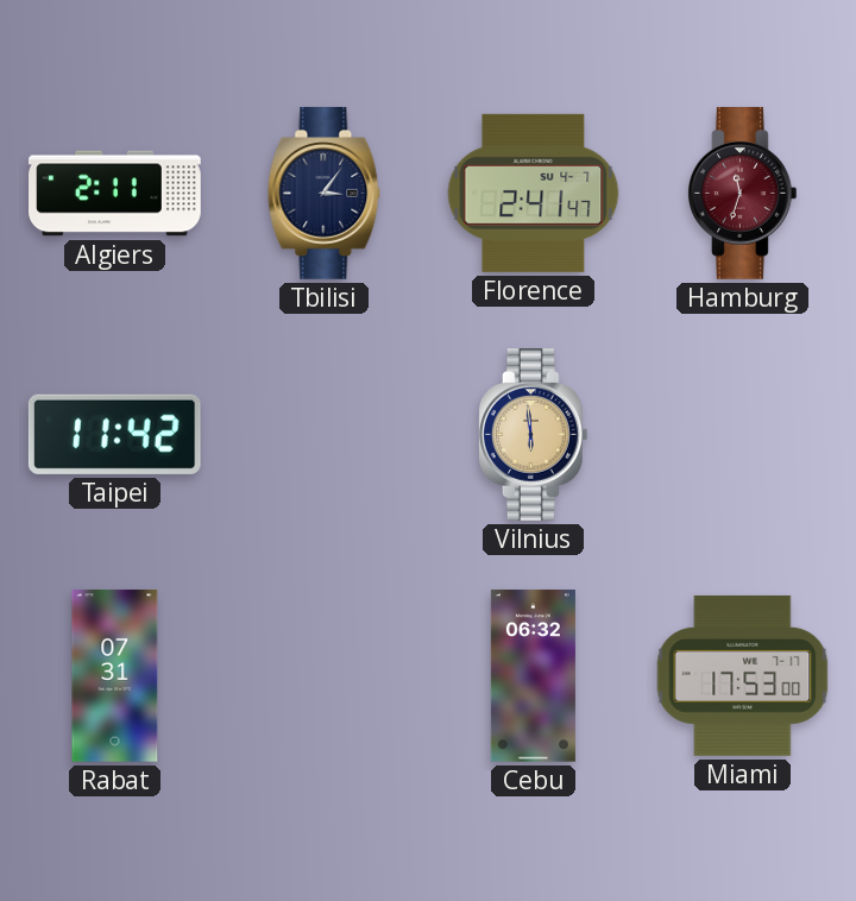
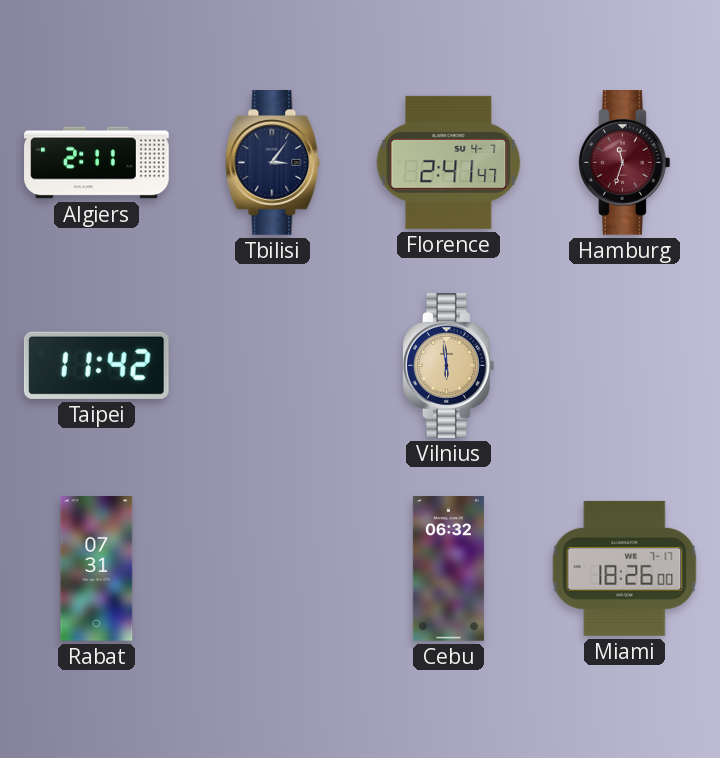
Miami: 17:53 -> 18:26
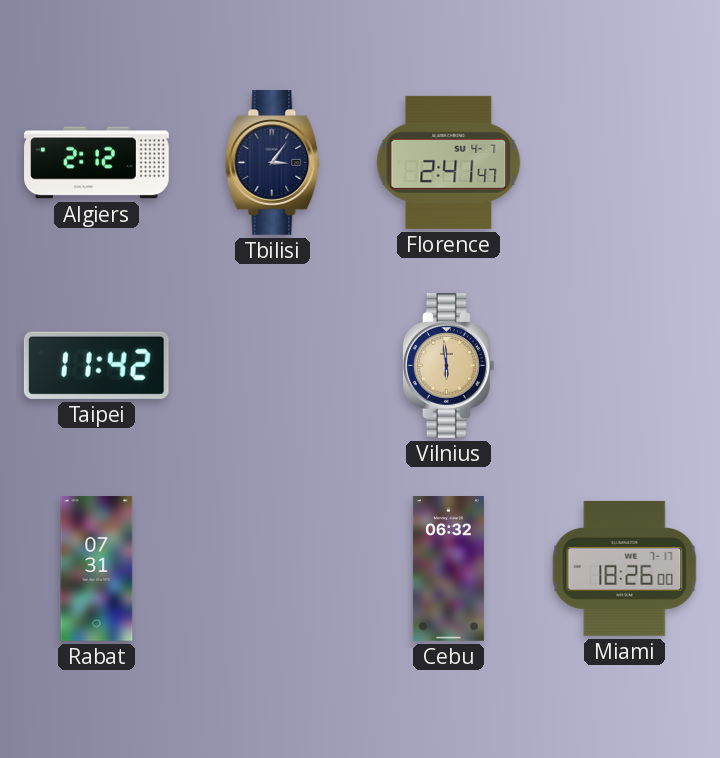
Algiers: 2:11 -> 2:12
Hamburg: 11:33 -> none
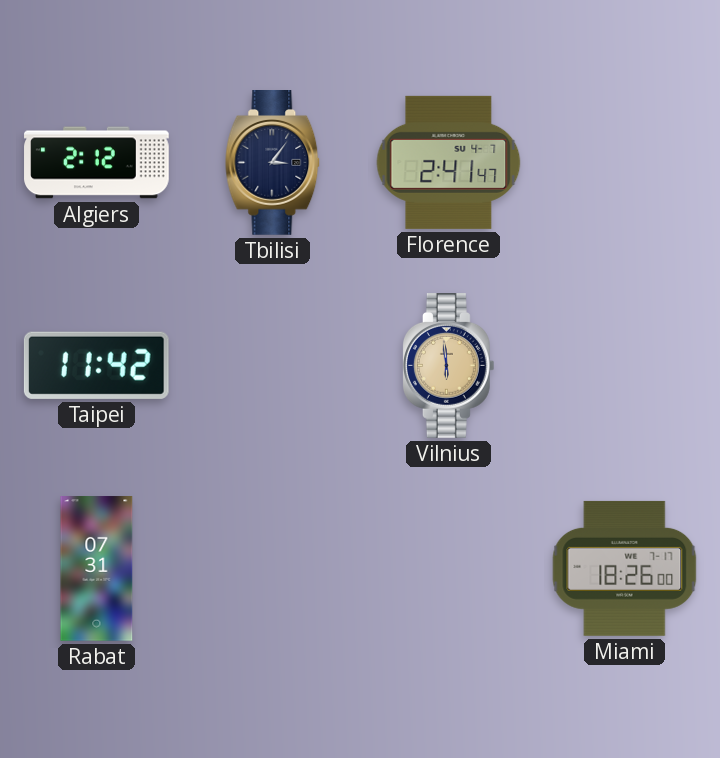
Cebu: 06:32 -> none
